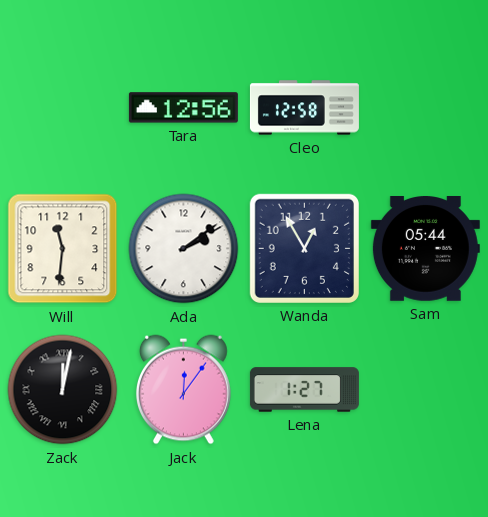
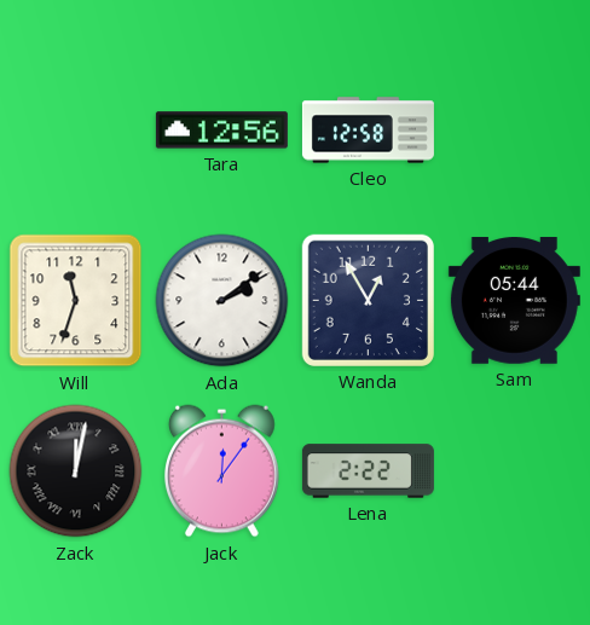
Will: 11:31 -> 11:33
Lena: 1:27 -> 2:22
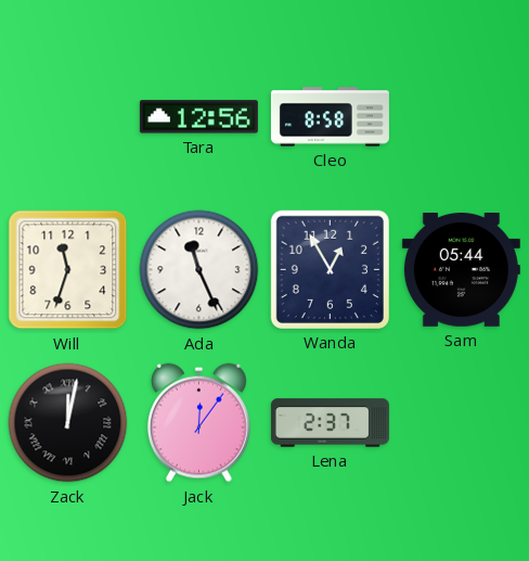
Cleo: 12:58 -> 8:58
Ada: 2:09 -> 11:26
Lena: 2:22 -> 2:37
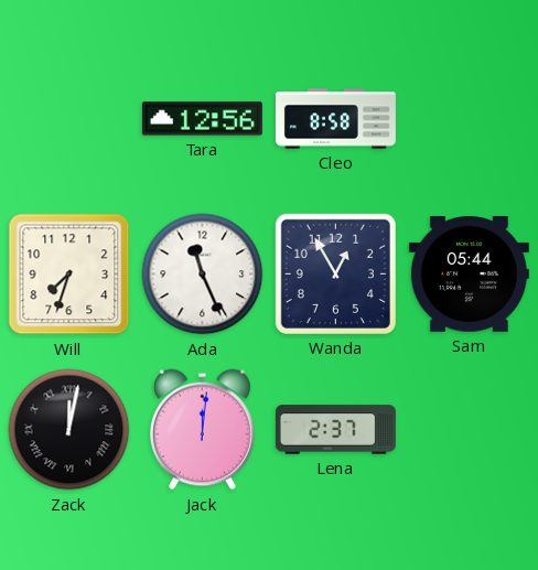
Will: 11:33 -> 7:33
Jack: 12:06 -> 12:01
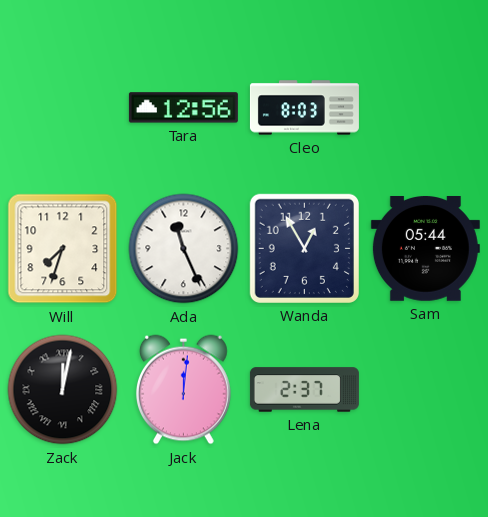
Cleo: 8:58 -> 8:03
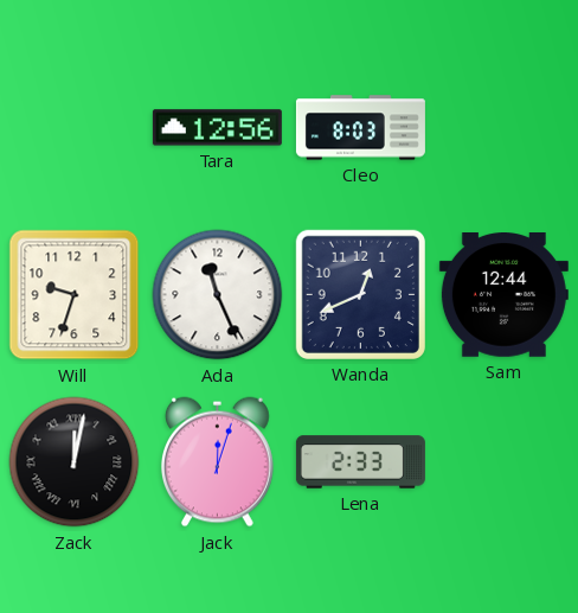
Will: 7:33 -> 9:33
Wanda: 12:55 -> 12:41
Sam: 05:44 -> 12:44
Jack: 12:01 -> 12:03
Lena: 2:37 -> 2:33
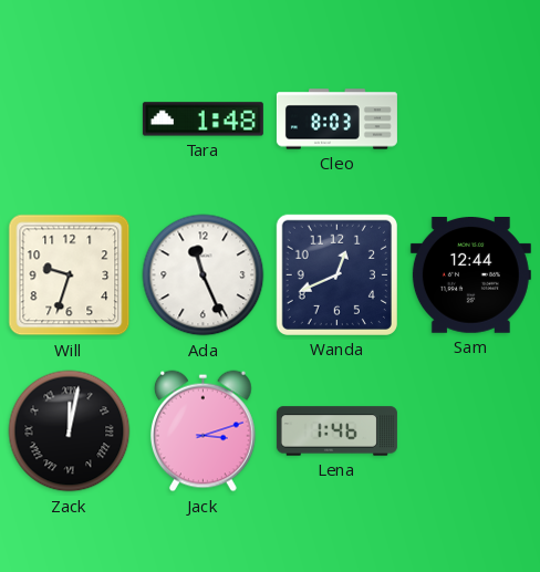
Tara: 12:56 -> 1:48
Jack: 12:03 -> 3:12
Lena: 2:33 -> 1:46
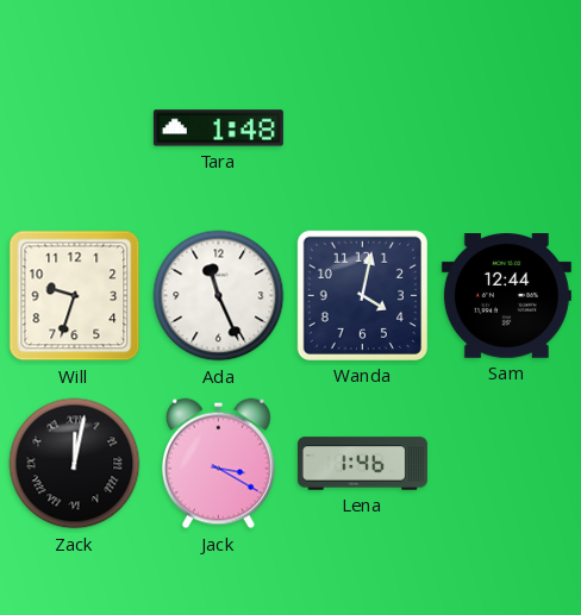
Cleo: 8:03 -> none
Wanda: 12:41 -> 4:02
Jack: 3:12 -> 3:20
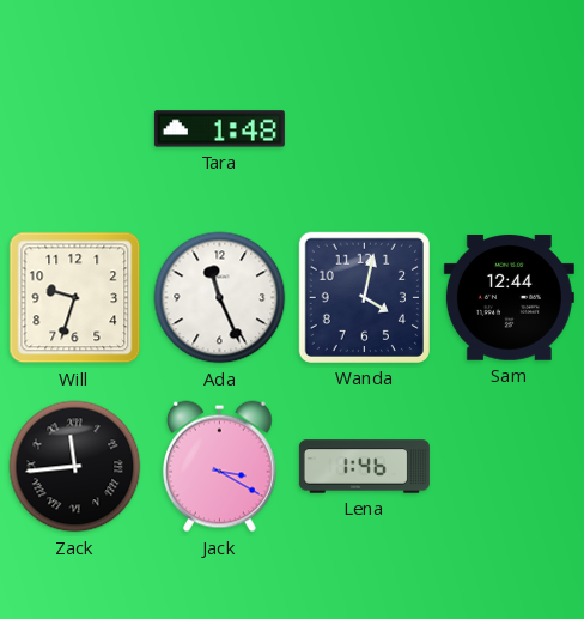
Zack: 12:02 -> 11:44
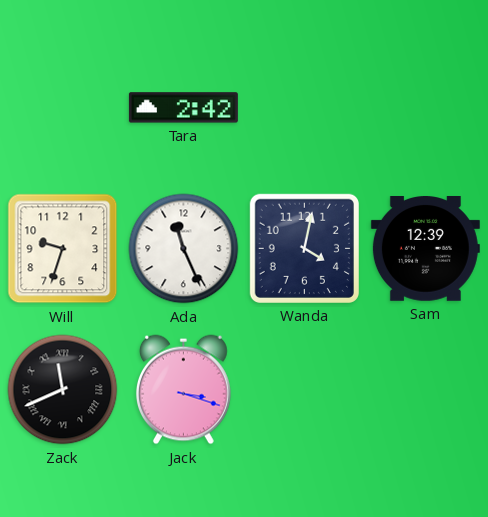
Tara: 1:48 -> 2:42
Sam: 12:44 -> 12:39
Zack: 11:44 -> 11:41
Jack: 3:20 -> 3:18
Lena: 1:46 -> none
